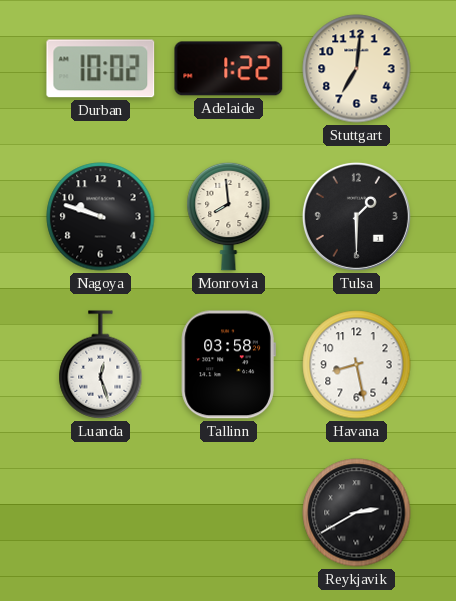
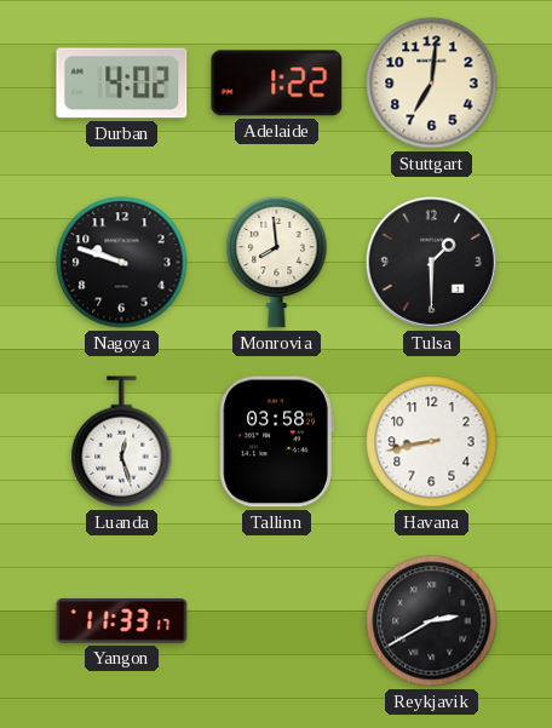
Durban: 10:02 -> 4:02
Havana: 8:28 -> 8:43
Yangon: none -> 11:33
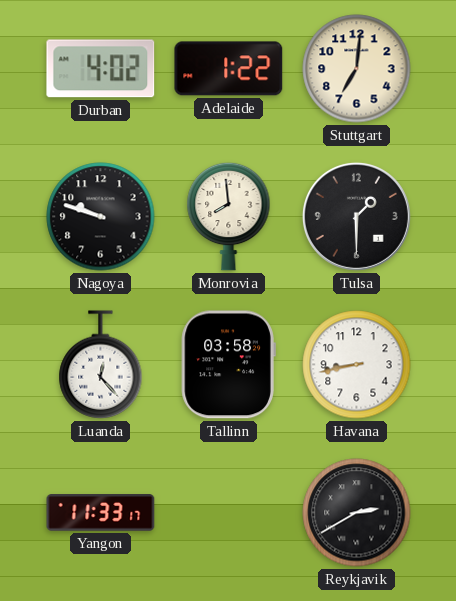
Luanda: 12:27 -> 12:23
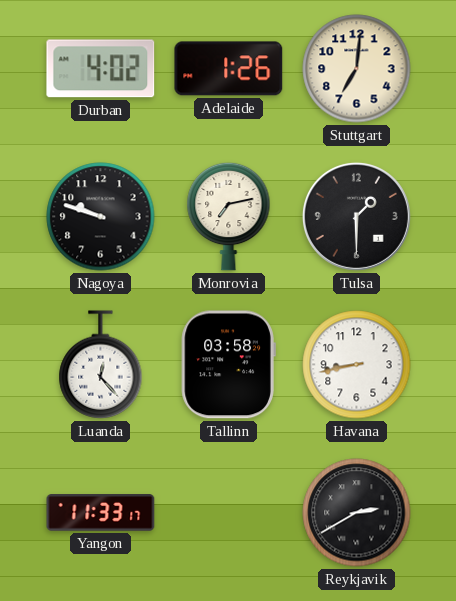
Adelaide: 1:22 -> 1:26
Monrovia: 7:59 -> 7:13
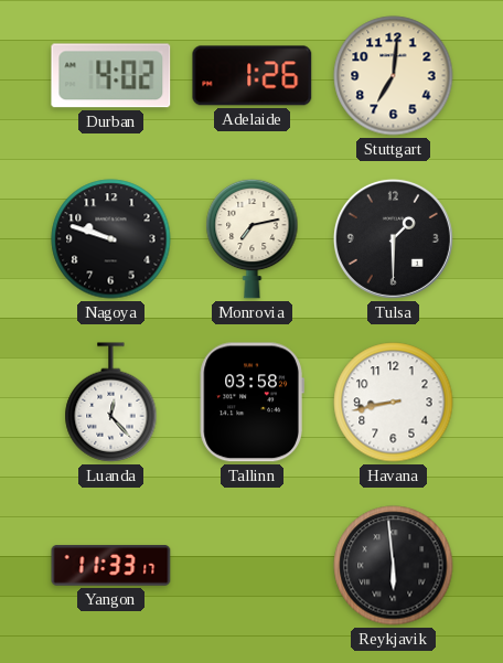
Reykjavik: 2:40 -> 5:59
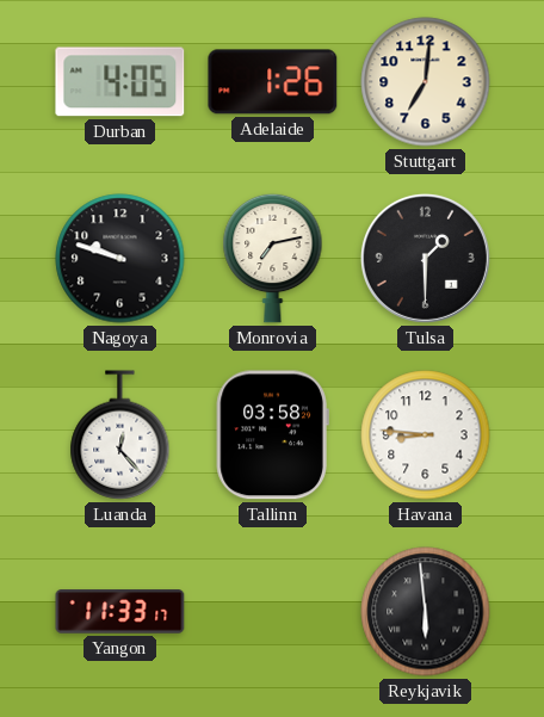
Durban: 4:02 -> 4:05
Havana: 8:43 -> 8:46
